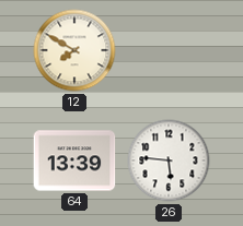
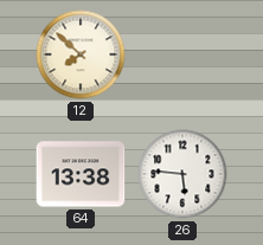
12: 7:50 -> 7:52
64: 13:39 -> 13:38
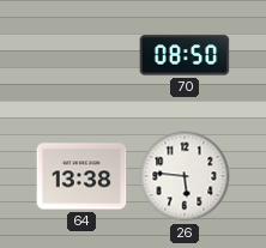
12: 7:52 -> none
70: none -> 08:50
